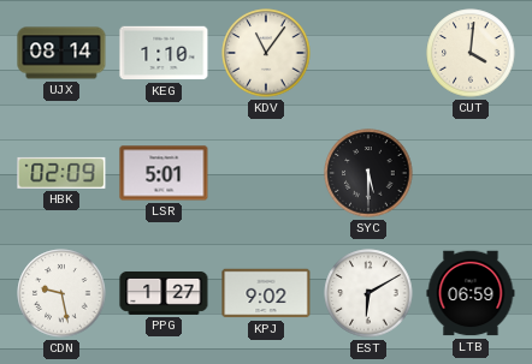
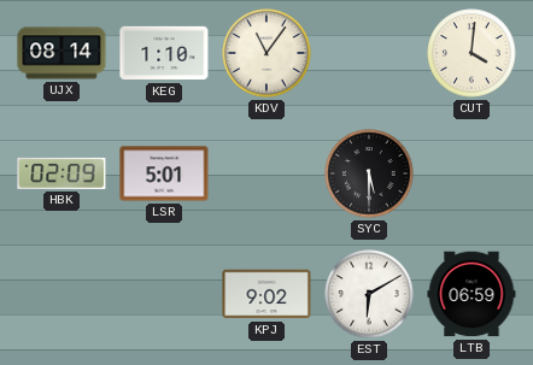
CDN: 9:28 -> none
PPG: 1:27 -> none
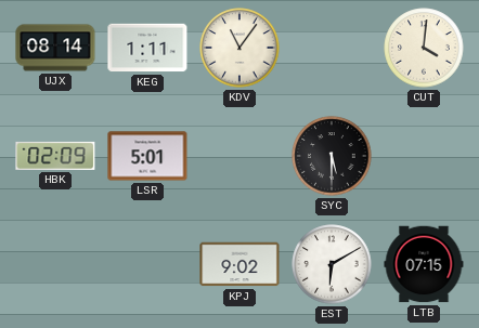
KEG: 1:10 -> 1:11
LTB: 06:59 -> 07:15
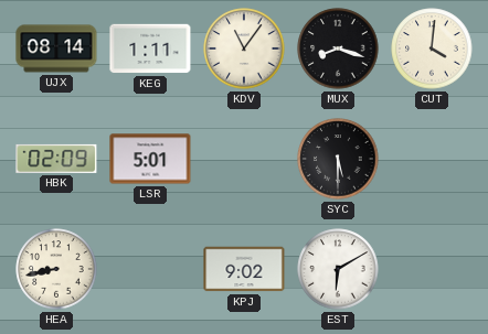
MUX: none -> 8:18
HEA: none -> 8:43
LTB: 07:15 -> none
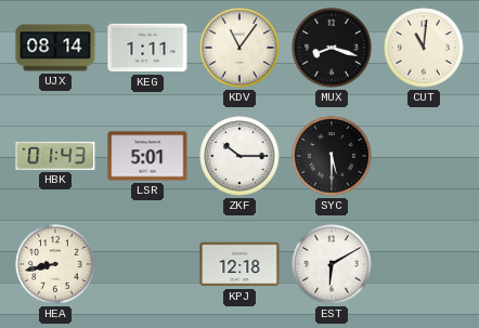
CUT: 4:01 -> 11:01
HBK: 02:09 -> 01:43
ZKF: none -> 10:15
KPJ: 9:02 -> 12:18
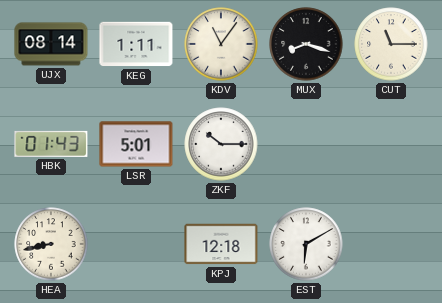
CUT: 11:01 -> 11:15
SYC: 5:30 -> none
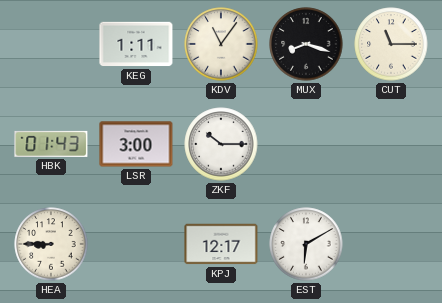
UJX: 08:14 -> none
LSR: 5:01 -> 3:00
HEA: 8:43 -> 8:45
KPJ: 12:18 -> 12:17
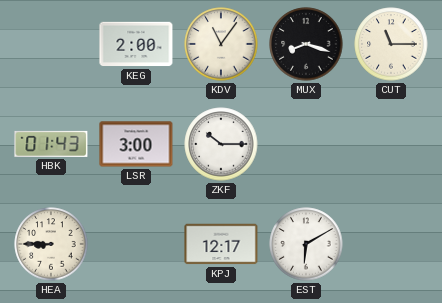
KEG: 1:11 -> 2:00
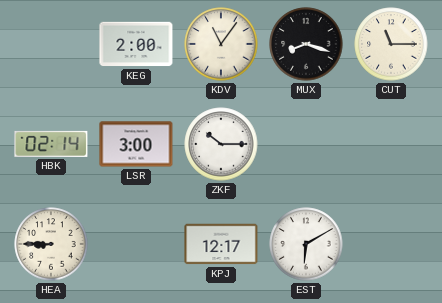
HBK: 01:43 -> 02:14
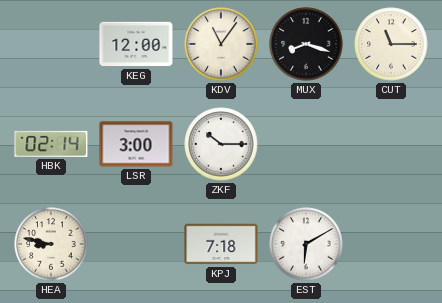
KEG: 2:00 -> 12:00
HEA: 8:45 -> 8:47
KPJ: 12:17 -> 7:18
